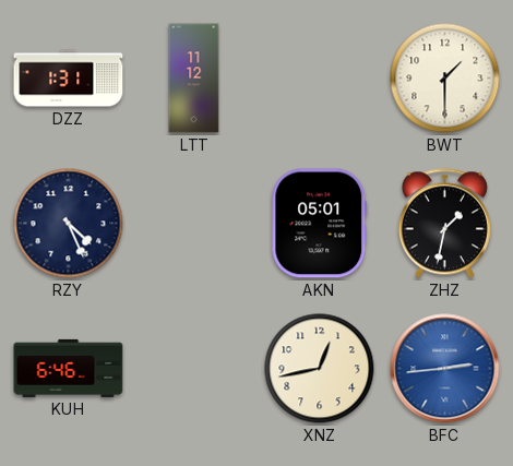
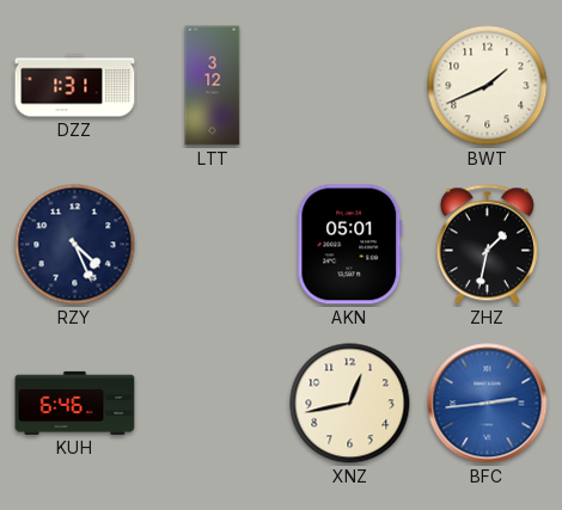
LTT: 11:12 -> 3:12
BWT: 1:30 -> 1:41
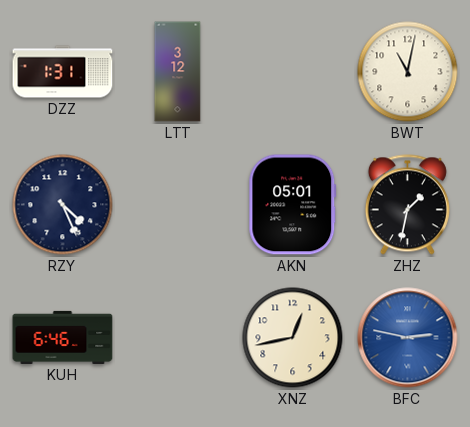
BWT: 1:41 -> 11:02
BFC: 2:44 -> 2:47
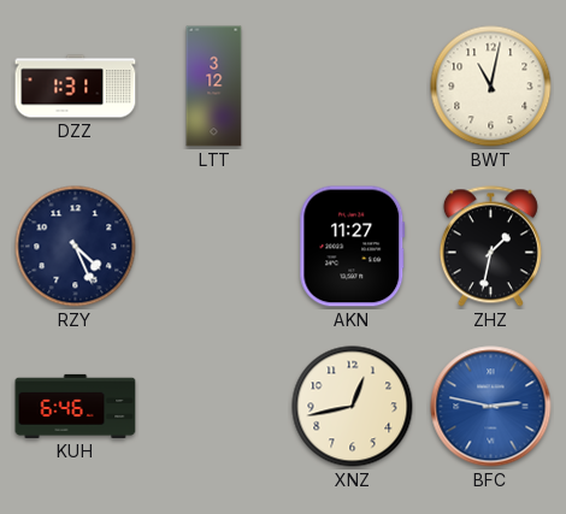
AKN: 05:01 -> 11:27
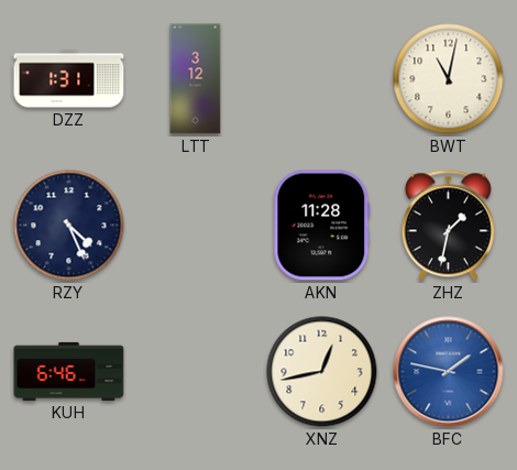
AKN: 11:27 -> 11:28
BFC: 2:47 -> 1:47
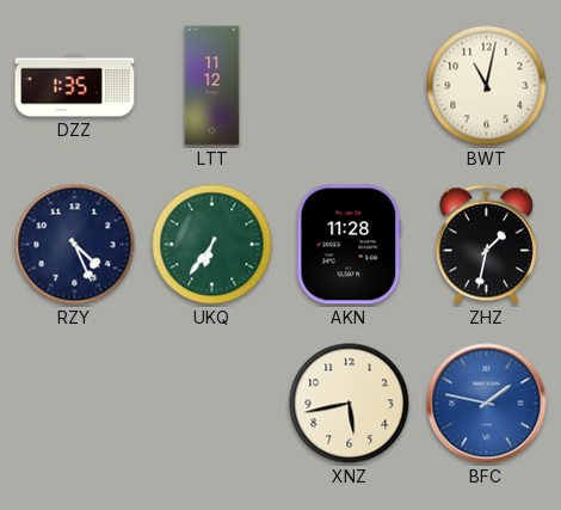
DZZ: 1:31 -> 1:35
LTT: 3:12 -> 11:12
UKQ: none -> 6:36
KUH: 6:46 -> none
XNZ: 12:43 -> 5:43
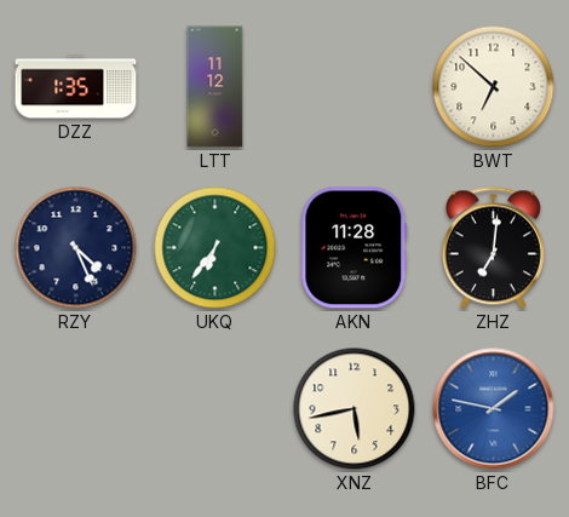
BWT: 11:02 -> 6:52
ZHZ: 1:32 -> 7:01
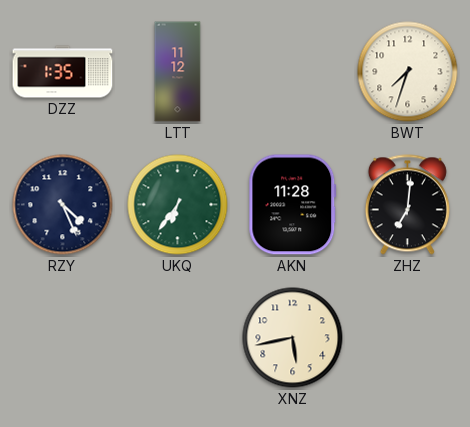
BWT: 6:52 -> 7:33
BFC: 1:47 -> none
